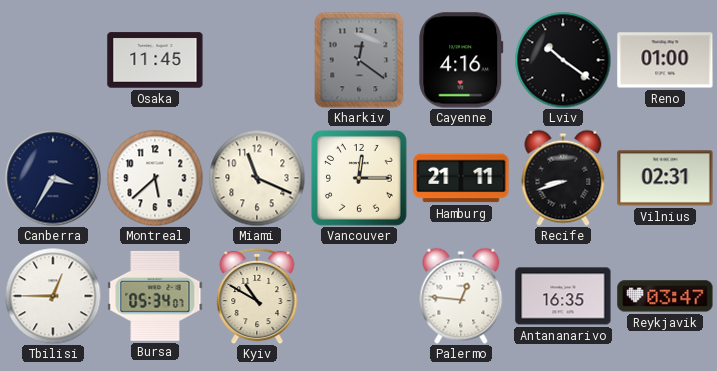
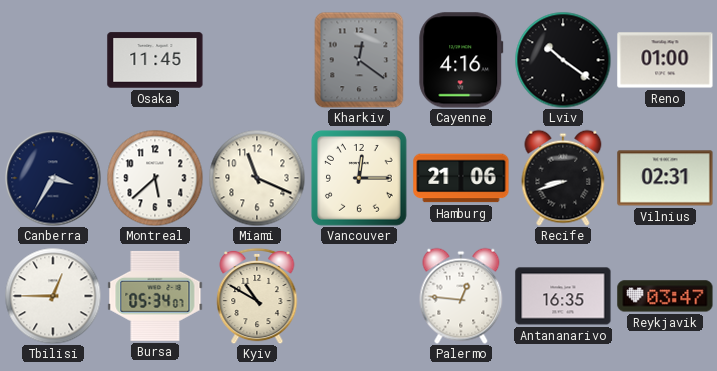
Hamburg: 21:11 -> 21:06
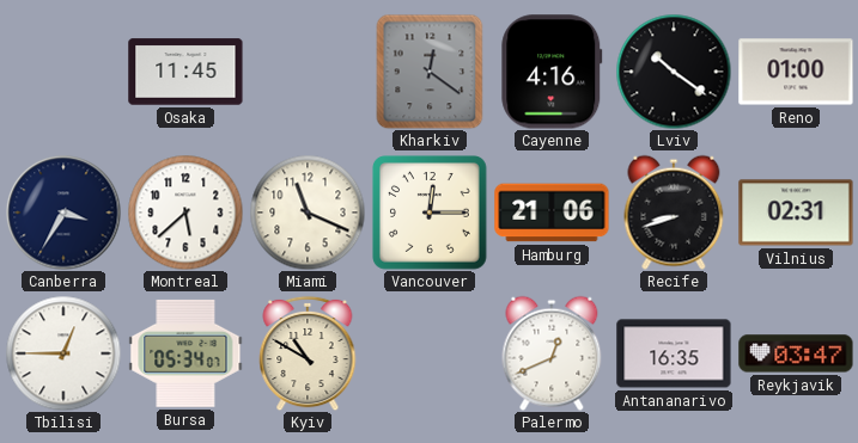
Palermo: 12:46 -> 12:41
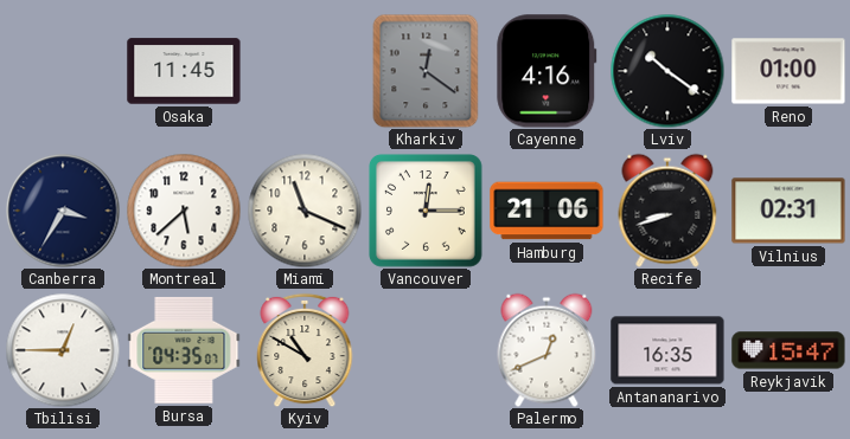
Bursa: 05:34 -> 04:35
Reykjavik: 03:47 -> 15:47
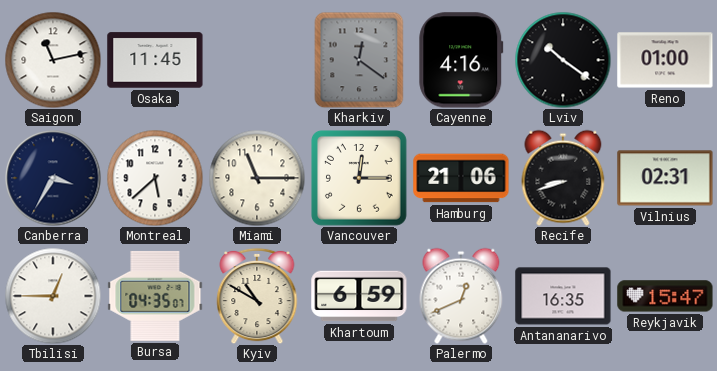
Saigon: none -> 11:13
Miami: 11:19 -> 11:15
Khartoum: none -> 6:59
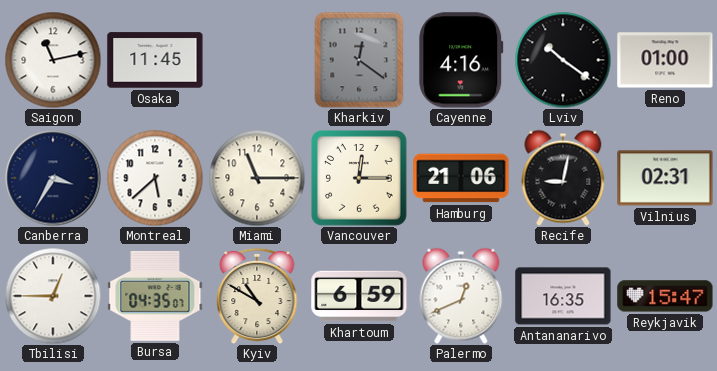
Recife: 8:42 -> 9:02
